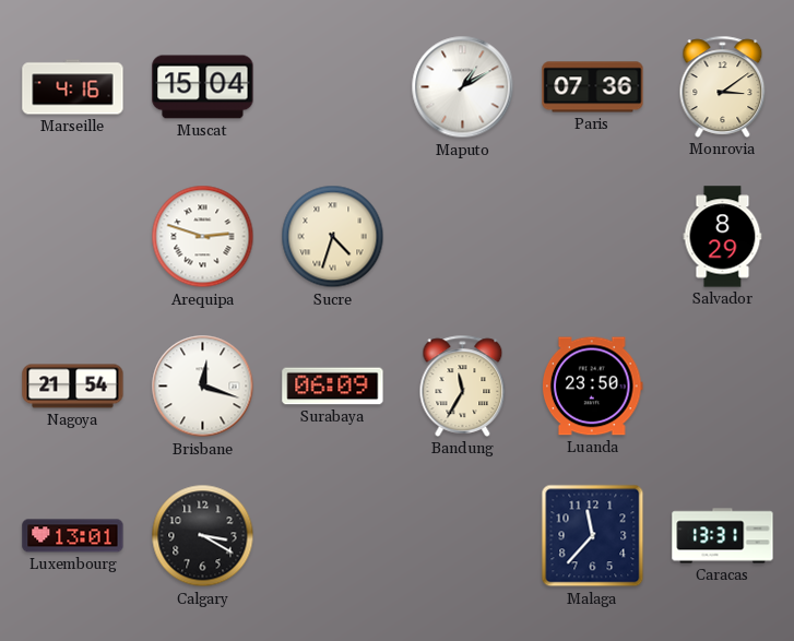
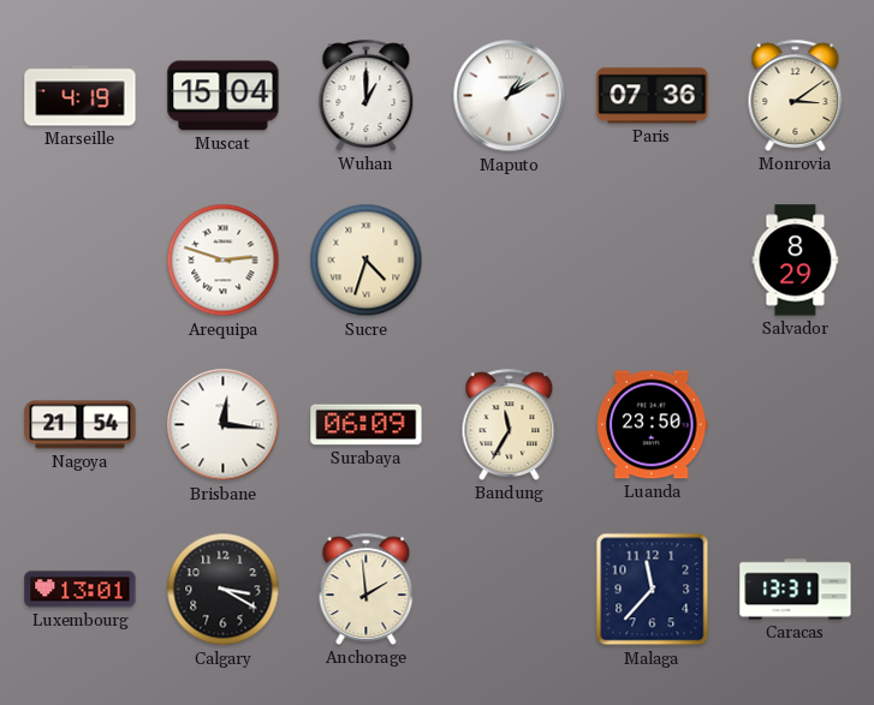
Marseille: 4:16 -> 4:19
Wuhan: none -> 1:00
Brisbane: 12:18 -> 12:16
Anchorage: none -> 1:59
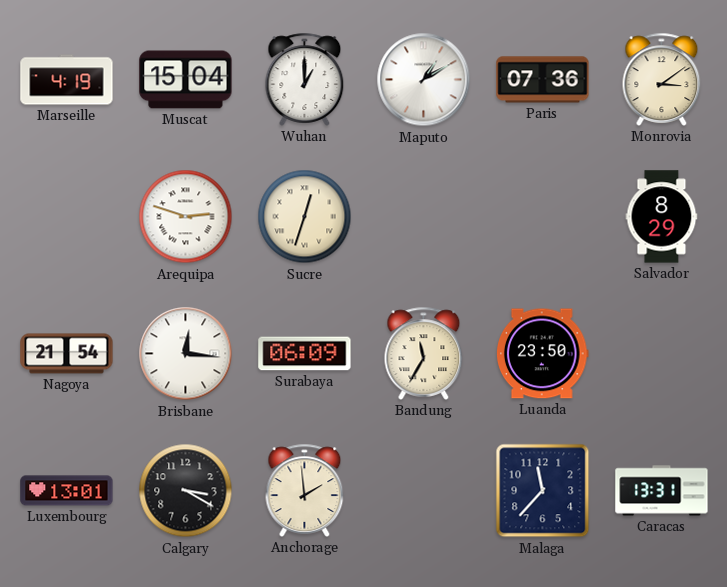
Sucre: 4:33 -> 12:33
